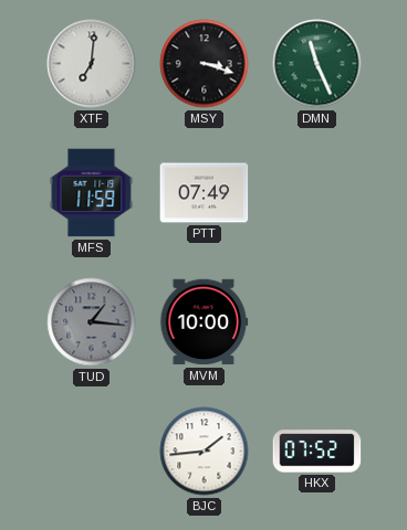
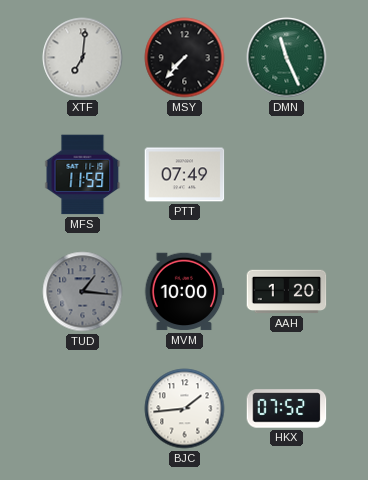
MSY: 3:18 -> 7:37
AAH: none -> 1:20
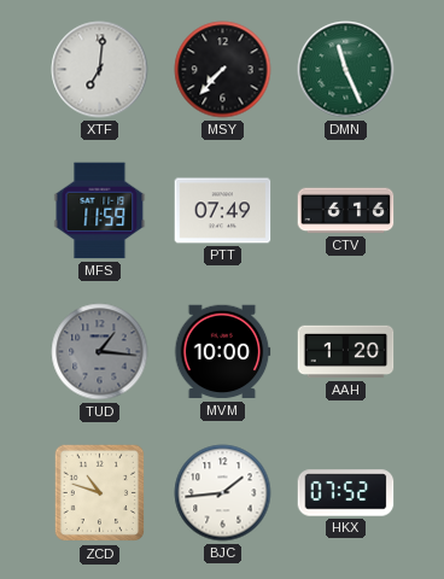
CTV: none -> 6:16
ZCD: none -> 10:48
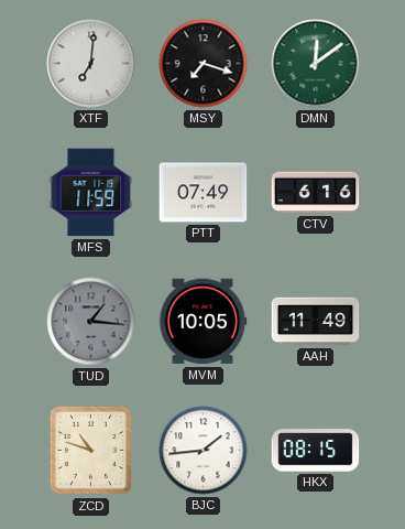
MSY: 7:37 -> 7:18
DMN: 11:26 -> 12:09
MVM: 10:00 -> 10:05
AAH: 1:20 -> 11:49
HKX: 07:52 -> 08:15
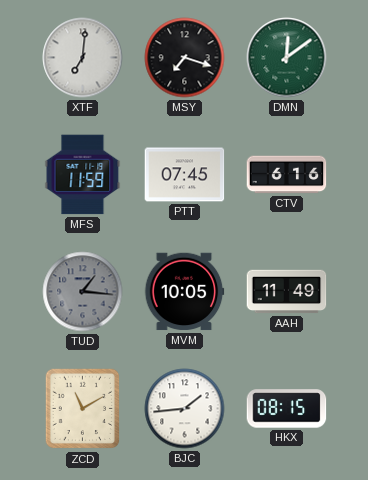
PTT: 07:49 -> 07:45
ZCD: 10:48 -> 11:10
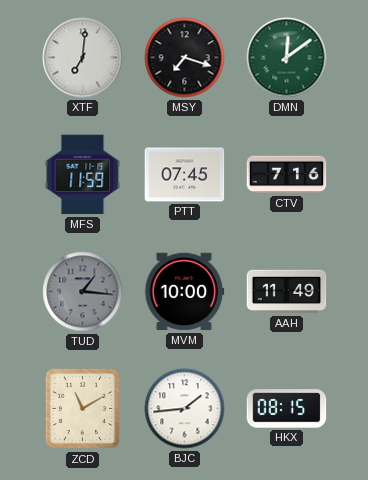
CTV: 6:16 -> 7:16
MVM: 10:05 -> 10:00
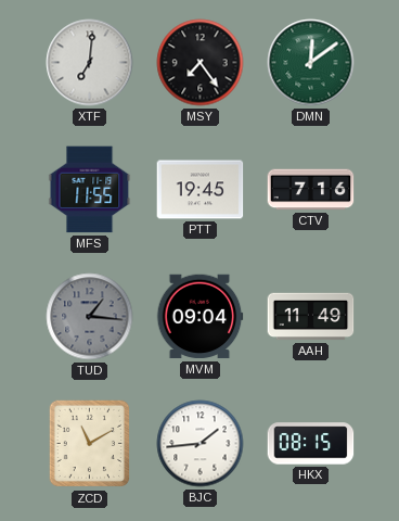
MSY: 7:18 -> 7:24
MFS: 11:59 -> 11:55
PTT: 07:45 -> 19:45
MVM: 10:00 -> 09:04
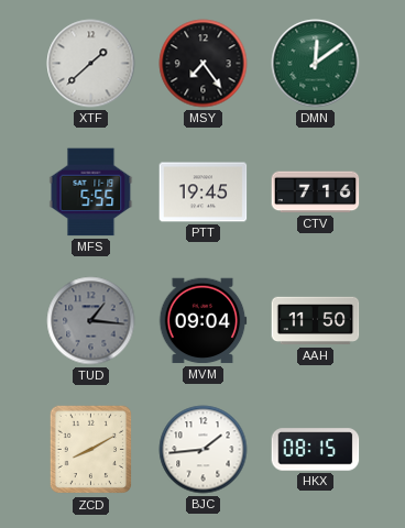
XTF: 7:01 -> 1:38
MFS: 11:55 -> 5:55
AAH: 11:49 -> 11:50
ZCD: 11:10 -> 8:10
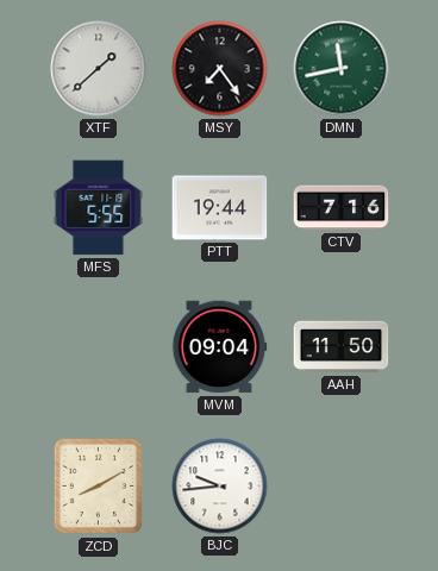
DMN: 12:09 -> 11:43
PTT: 19:45 -> 19:44
TUD: 1:16 -> none
BJC: 1:44 -> 9:44
HKX: 08:15 -> none
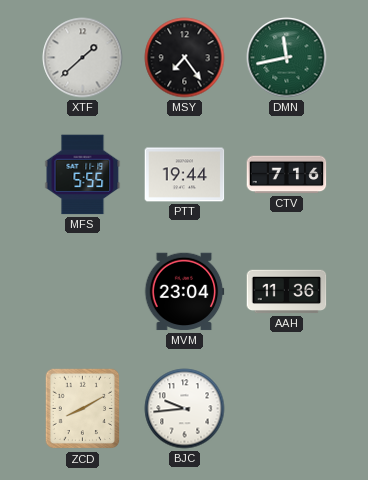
MVM: 09:04 -> 23:04
AAH: 11:50 -> 11:36
